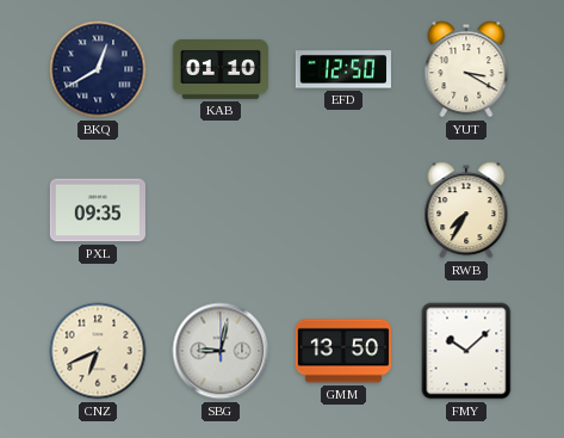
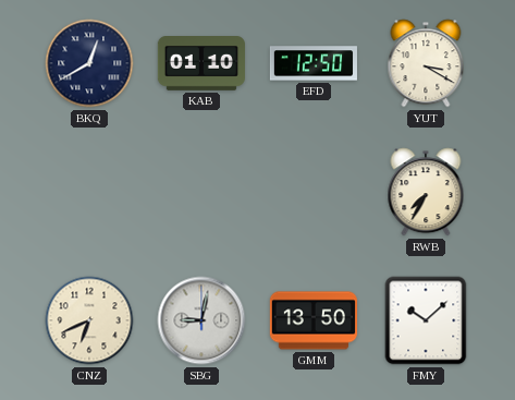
PXL: 09:35 -> none
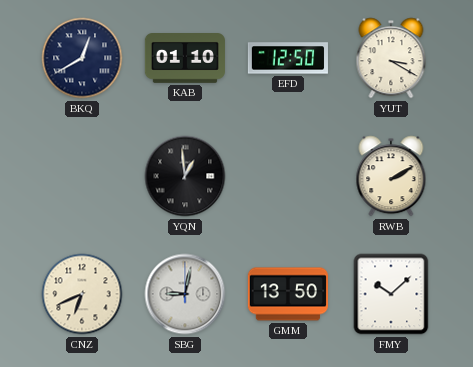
YQN: none -> 12:59
RWB: 7:35 -> 2:10
